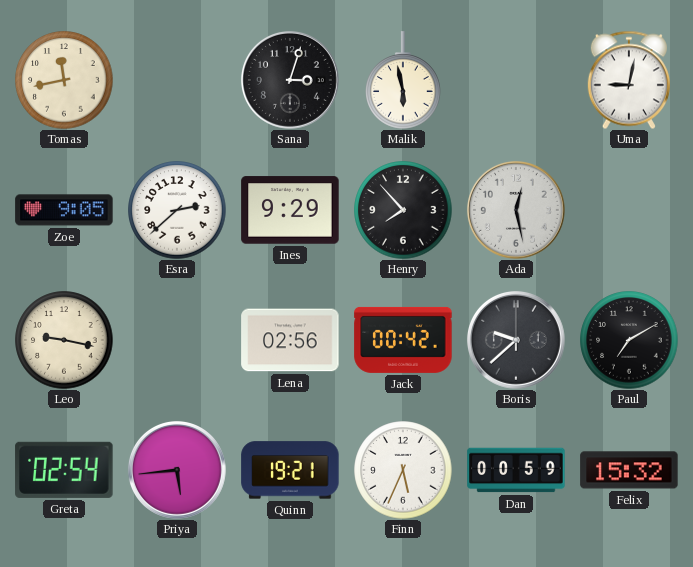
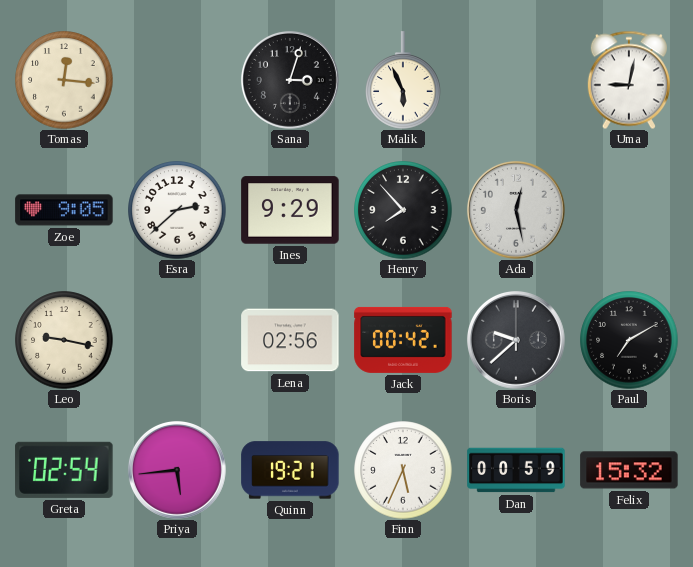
Tomas: 11:43 -> 12:16
Malik: 5:58 -> 5:56
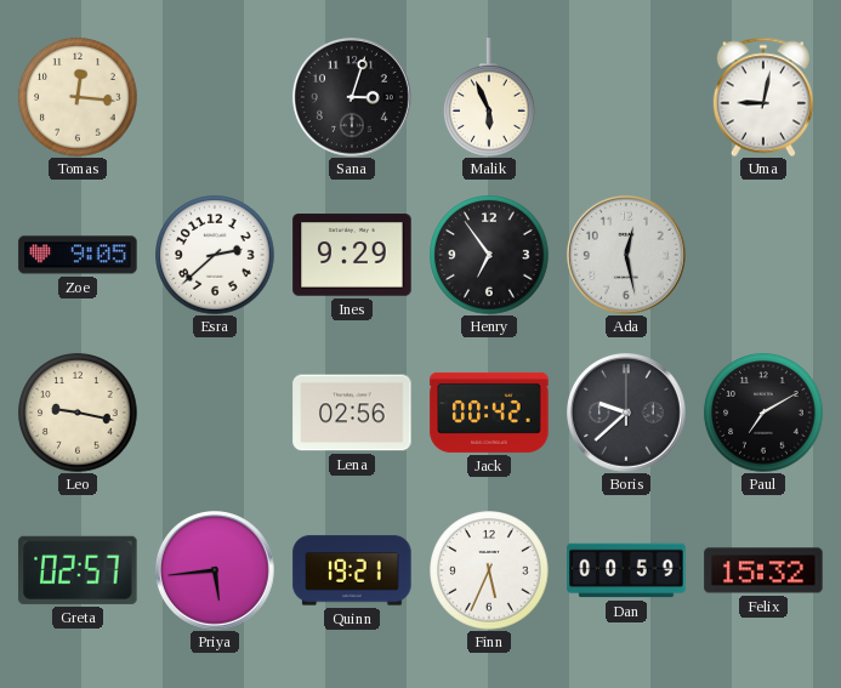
Henry: 7:53 -> 6:54
Greta: 02:54 -> 02:57
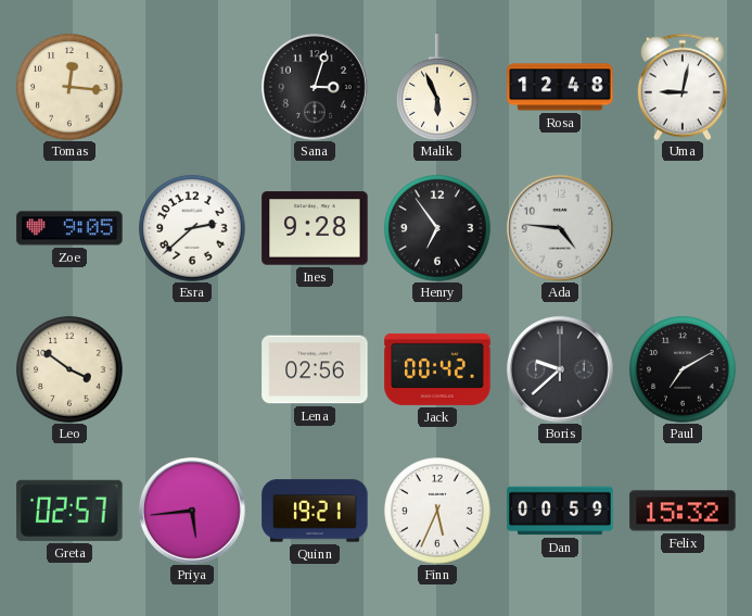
Rosa: none -> 12:48
Ines: 9:29 -> 9:28
Ada: 12:28 -> 4:46
Leo: 9:17 -> 3:51
